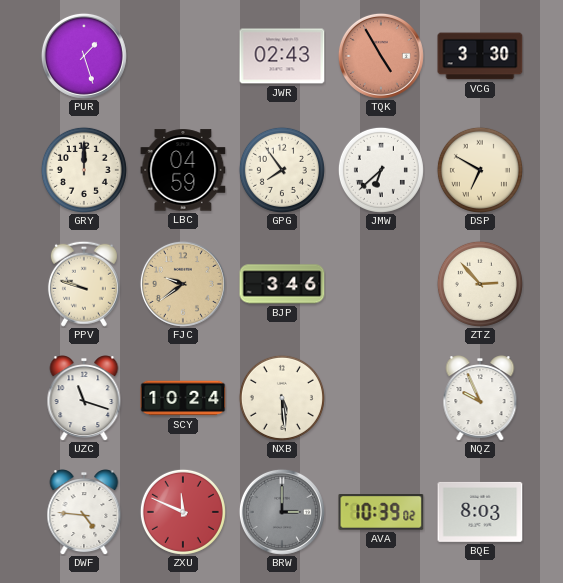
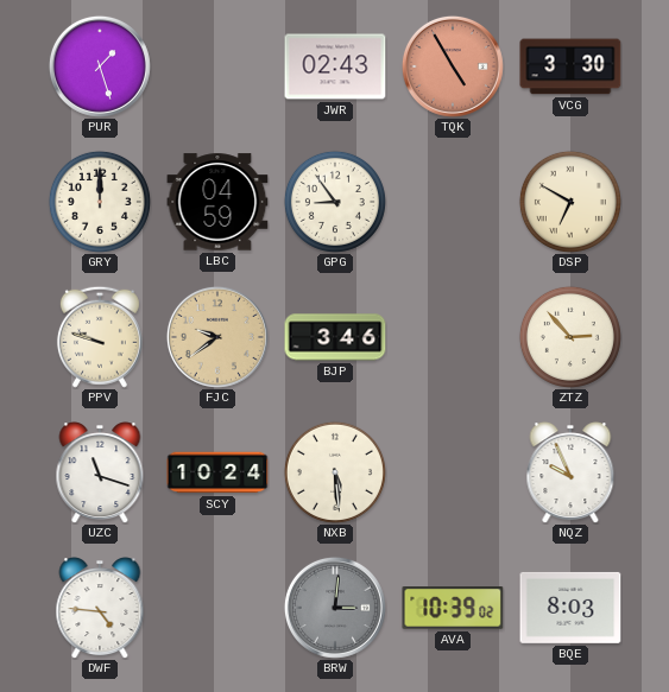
GPG: 7:54 -> 8:54
JMW: 6:38 -> none
ZXU: 11:49 -> none
BRW: 3:00 -> 3:01
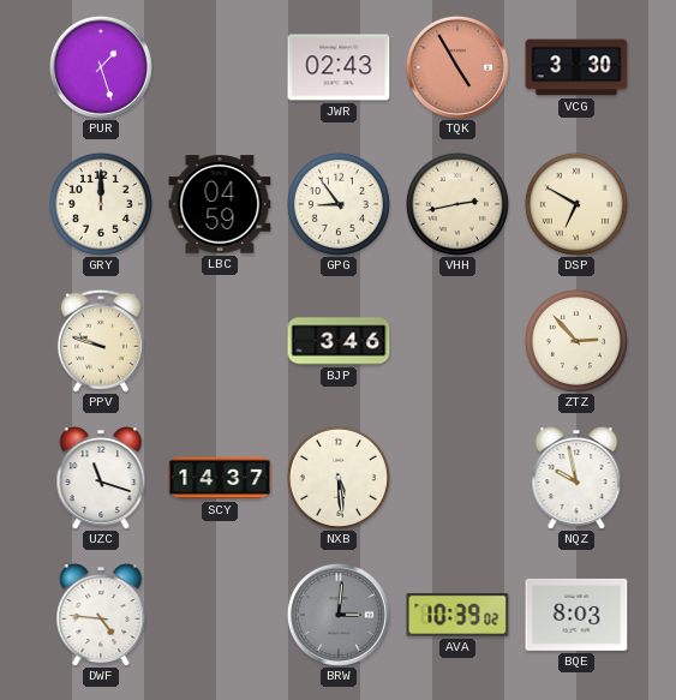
VHH: none -> 2:43
FJC: 9:39 -> none
SCY: 10:24 -> 14:37
NQZ: 9:56 -> 9:58
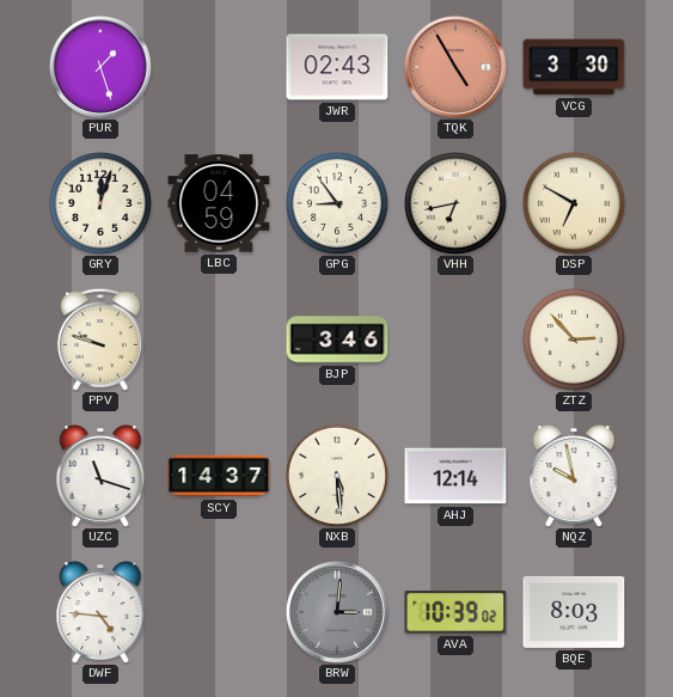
GRY: 12:00 -> 12:03
VHH: 2:43 -> 6:43
AHJ: none -> 12:14
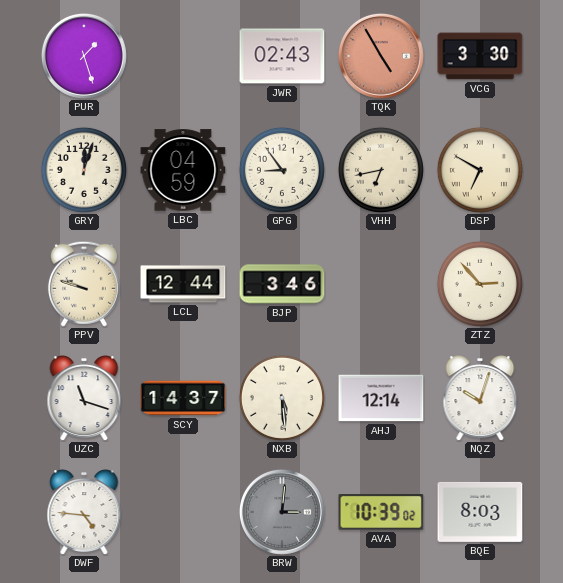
LCL: none -> 12:44
NQZ: 9:58 -> 10:03
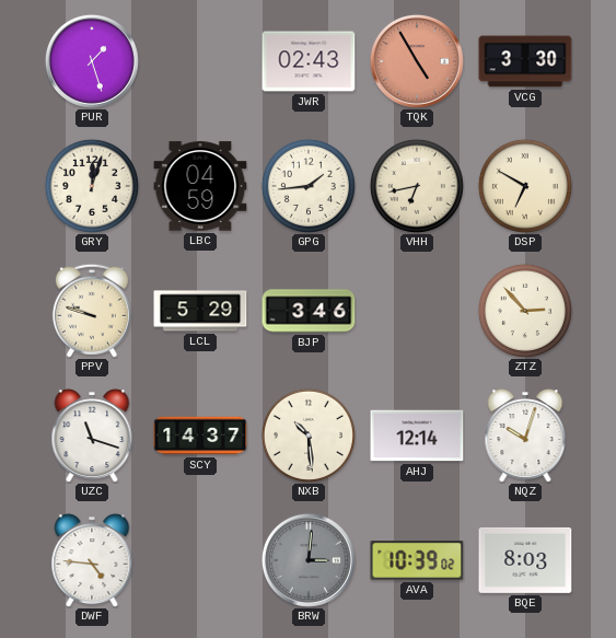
GPG: 8:54 -> 1:44
LCL: 12:44 -> 5:29
NXB: 5:29 -> 10:29
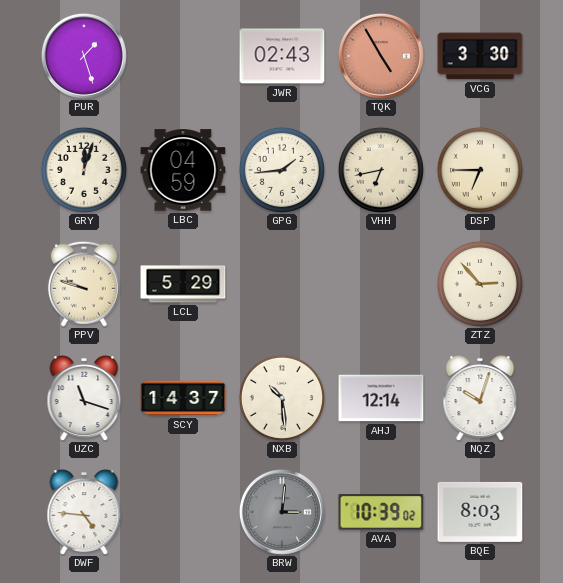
DSP: 6:50 -> 6:45
BJP: 3:46 -> none
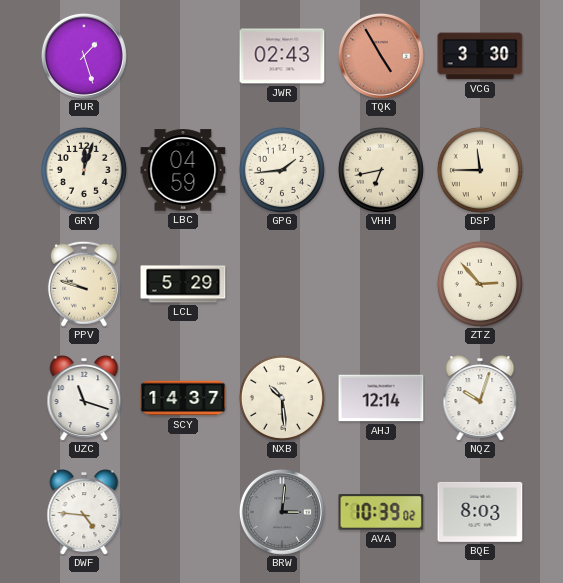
DSP: 6:45 -> 11:45
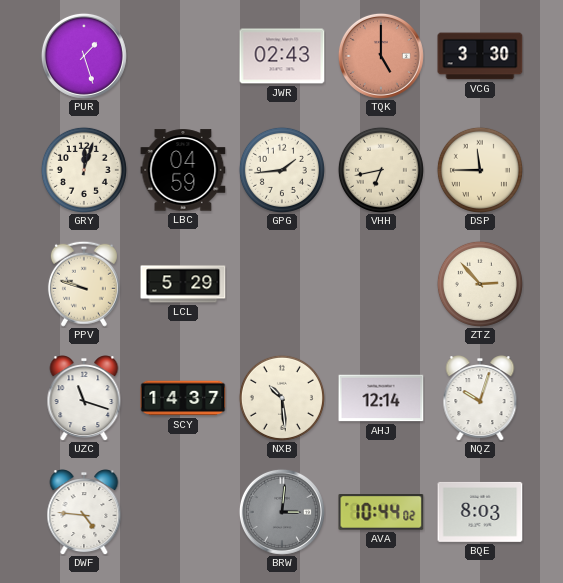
TQK: 4:55 -> 5:00
AVA: 10:39 -> 10:44
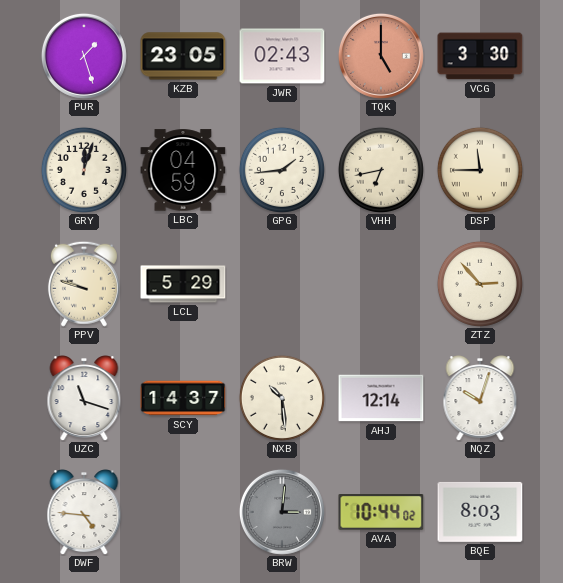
KZB: none -> 23:05
